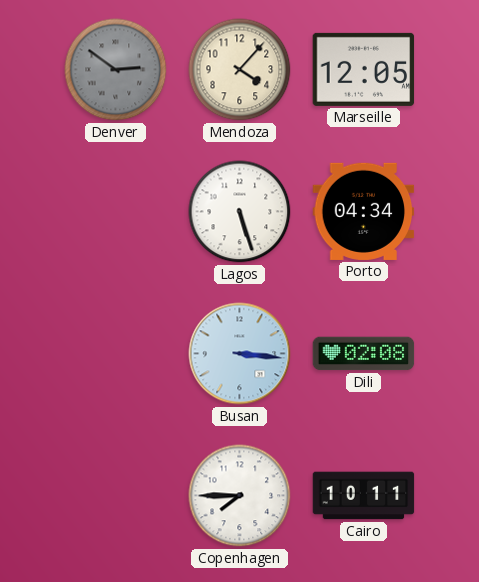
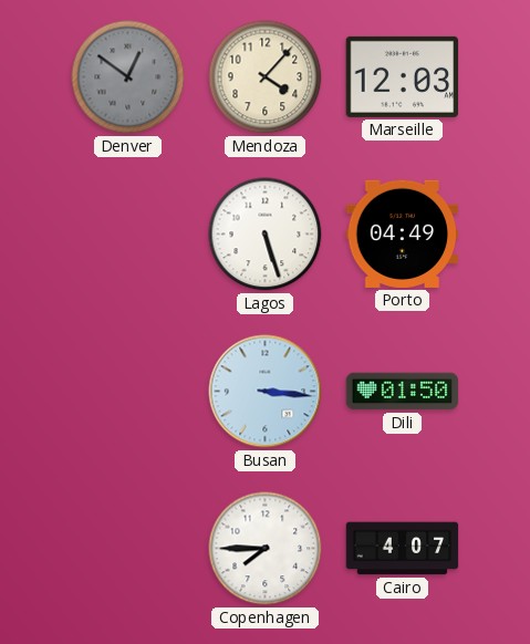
Denver: 2:51 -> 12:51
Marseille: 12:05 -> 12:03
Porto: 04:34 -> 04:49
Dili: 02:08 -> 01:50
Cairo: 10:11 -> 4:07
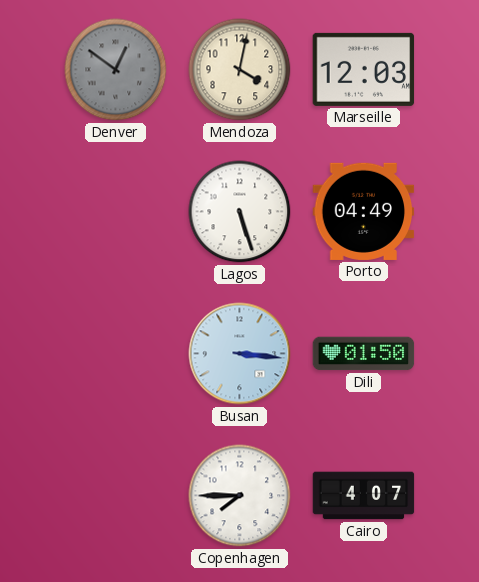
Mendoza: 4:07 -> 4:02
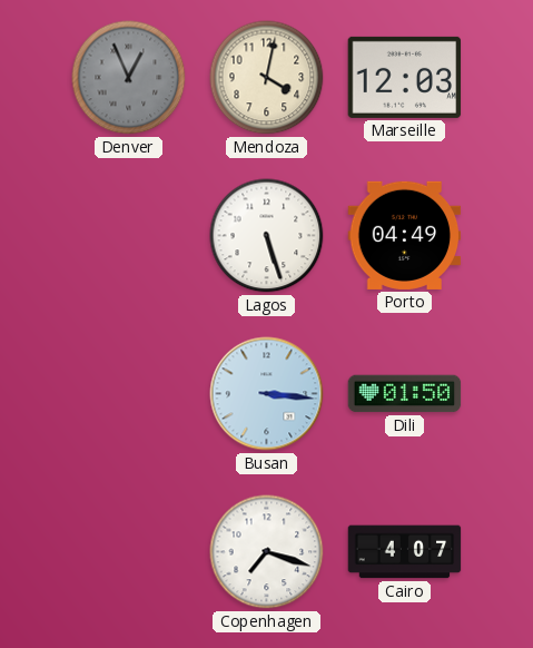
Denver: 12:51 -> 12:56
Copenhagen: 7:45 -> 7:18
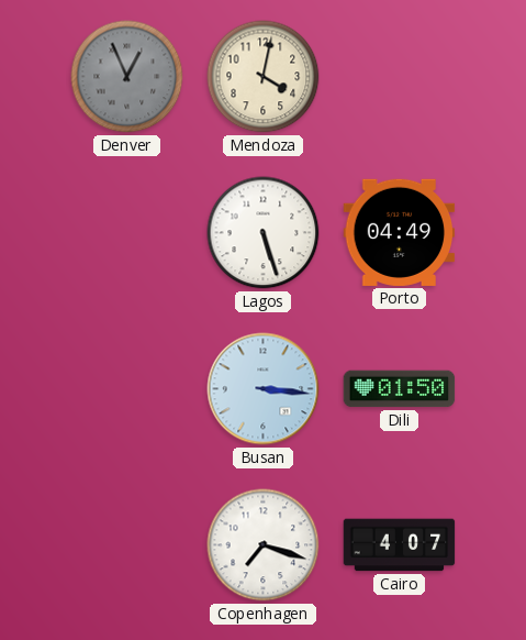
Marseille: 12:03 -> none
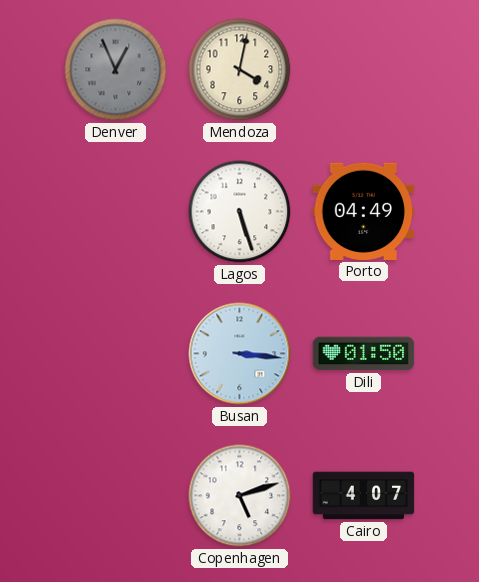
Copenhagen: 7:18 -> 5:12
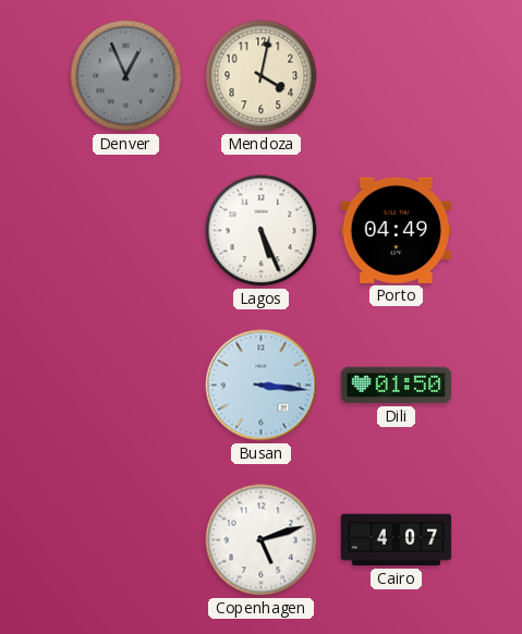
Lagos: 5:27 -> 5:26
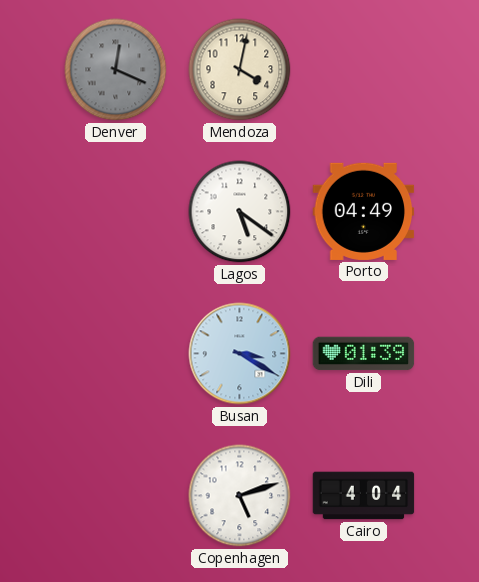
Denver: 12:56 -> 12:19
Lagos: 5:26 -> 5:21
Busan: 3:16 -> 3:20
Dili: 01:50 -> 01:39
Cairo: 4:07 -> 4:04
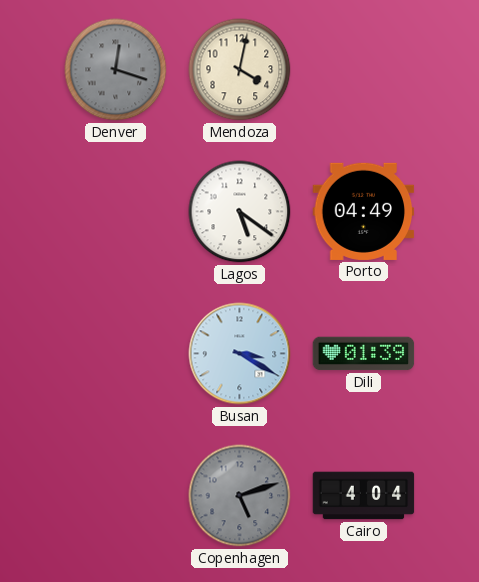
Denver: 12:19 -> 12:18
Copenhagen dial: white -> grey
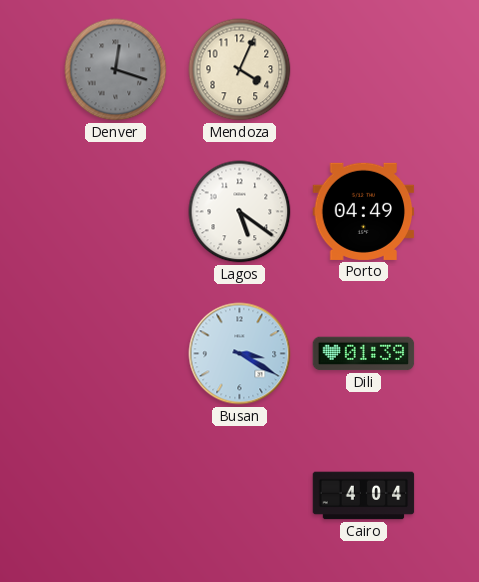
Mendoza: 4:02 -> 4:04
Copenhagen: 5:12 -> none
